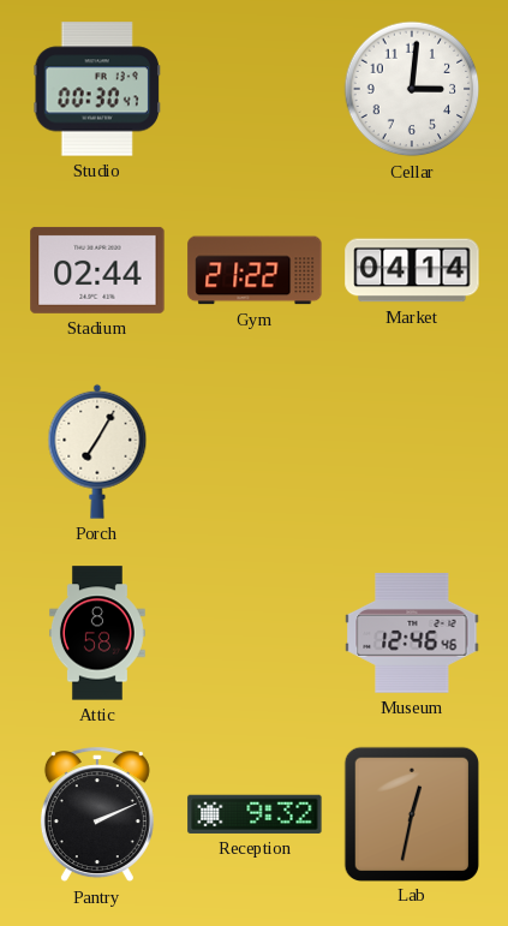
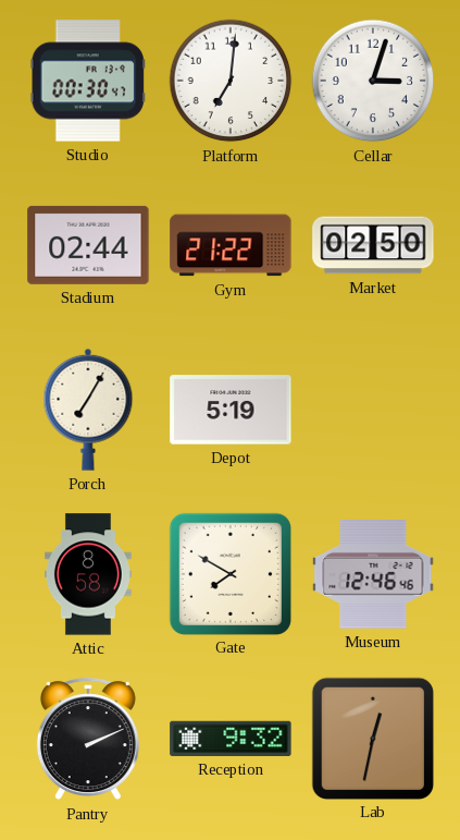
Platform: none -> 7:01
Cellar: 3:01 -> 3:03
Market: 04:14 -> 02:50
Depot: none -> 5:19
Gate: none -> 7:50
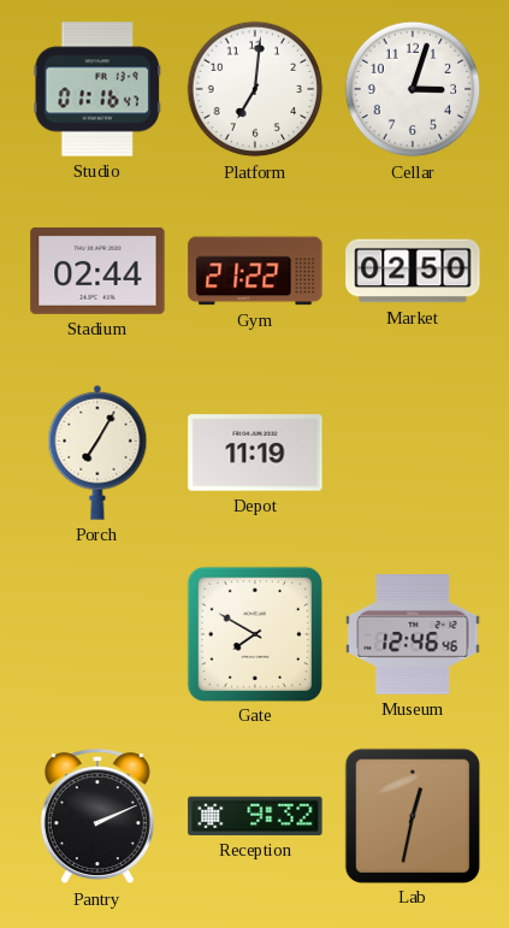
Studio: 00:30 -> 01:16
Depot: 5:19 -> 11:19
Attic: 8:58 -> none
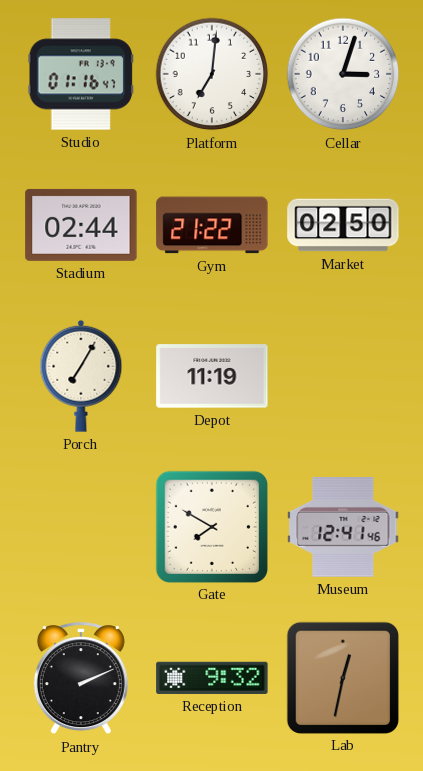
Museum: 12:46 -> 12:41
